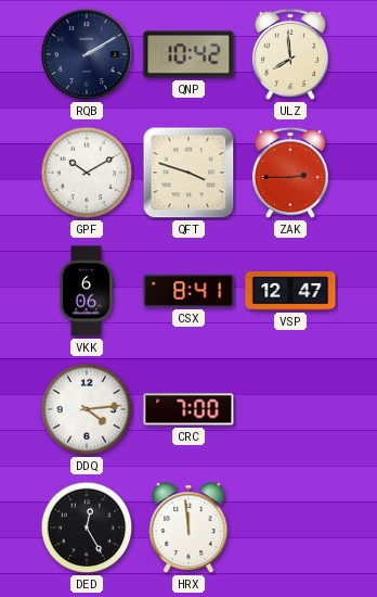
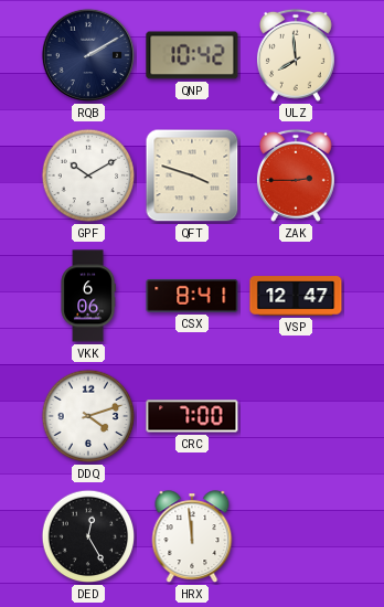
DDQ: 4:14 -> 4:12
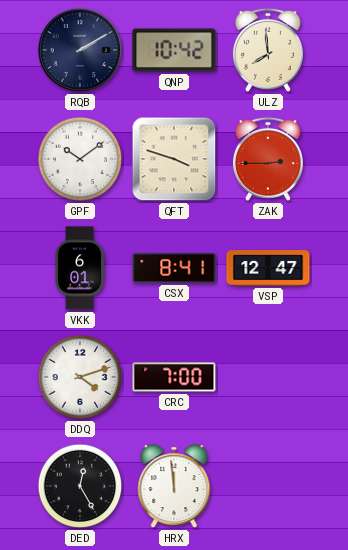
GPF: 10:10 -> 10:09
VKK: 6:06 -> 6:01
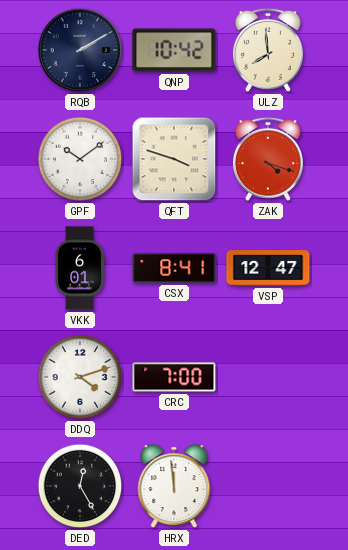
ZAK: 2:45 -> 4:18
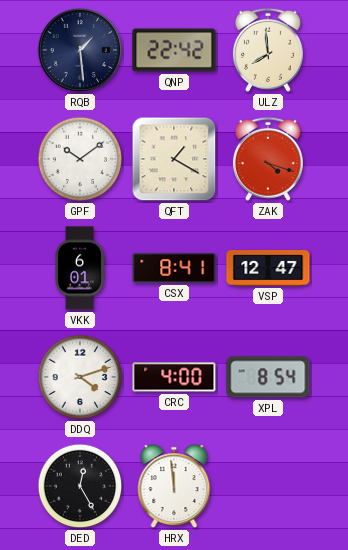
RQB: 2:10 -> 1:29
QNP: 10:42 -> 22:42
QFT: 3:48 -> 1:20
CRC: 7:00 -> 4:00
XPL: none -> 8:54
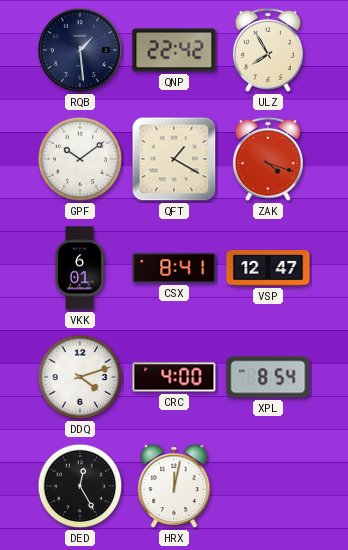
ULZ: 7:59 -> 7:55
HRX: 11:59 -> 12:02
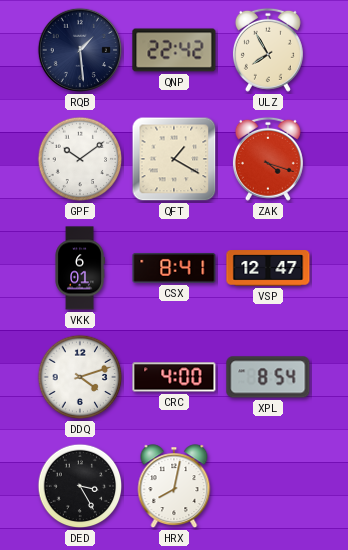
DED: 12:25 -> 3:25
HRX: 12:02 -> 8:02
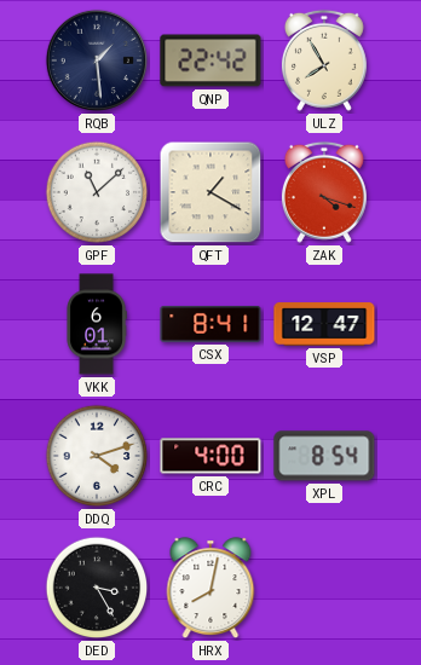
GPF: 10:09 -> 11:08
